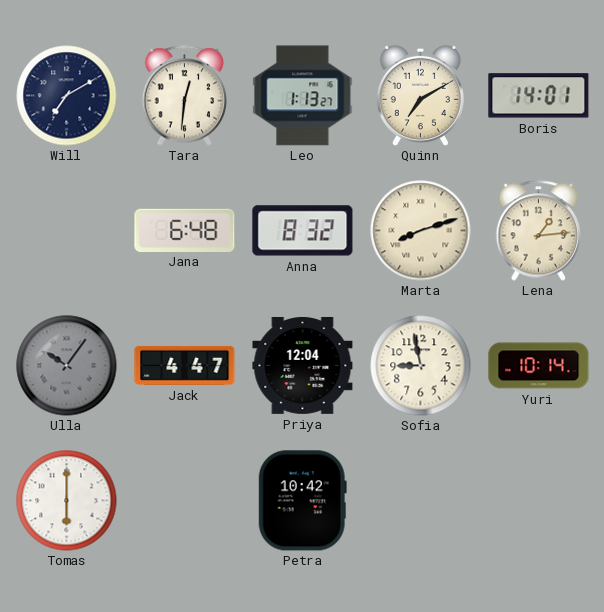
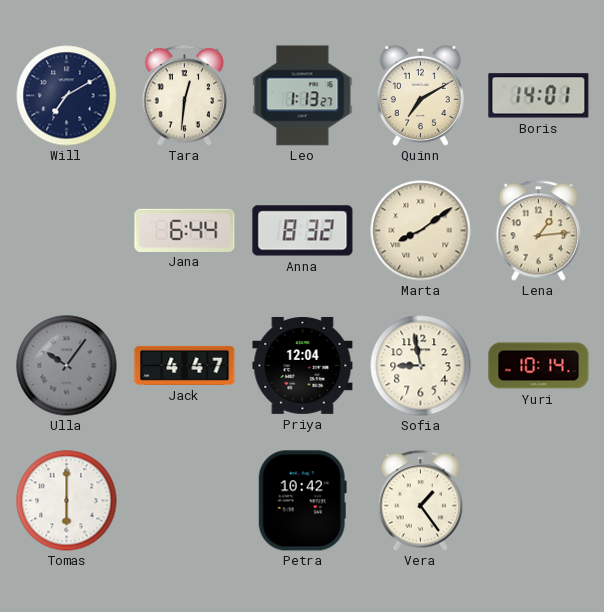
Jana: 6:48 -> 6:44
Marta: 8:12 -> 8:09
Vera: none -> 1:24
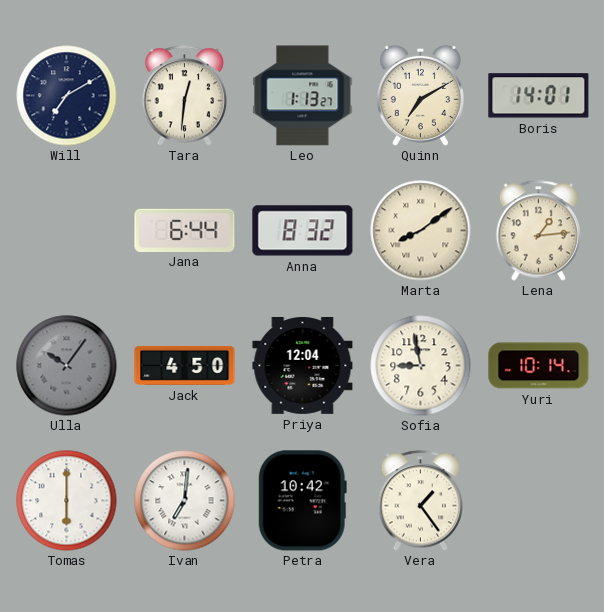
Jack: 4:47 -> 4:50
Ivan: none -> 7:01
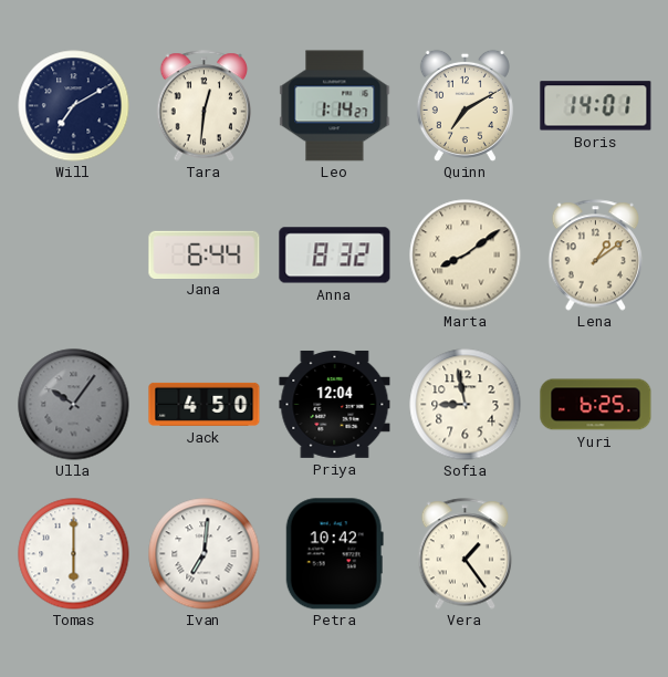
Leo: 1:13 -> 1:14
Lena: 1:14 -> 1:09
Yuri: 10:14 -> 6:25
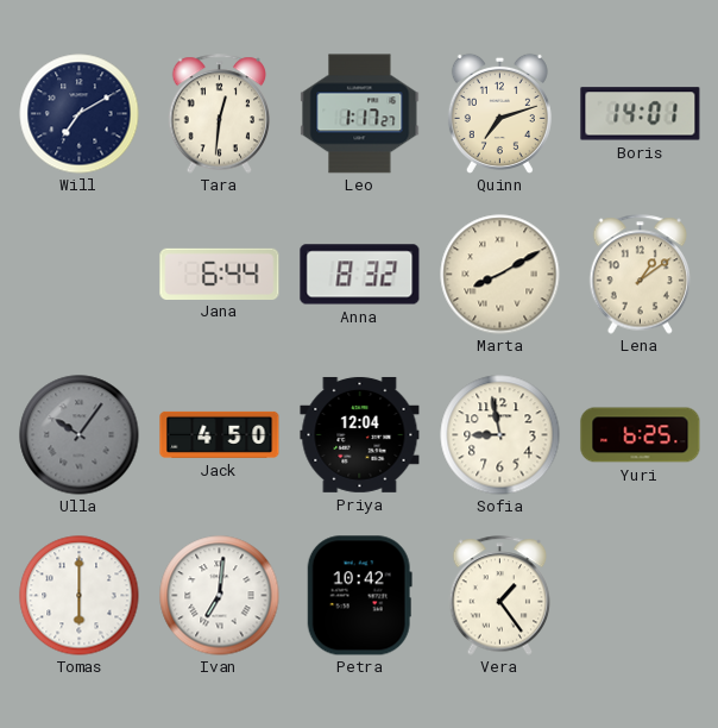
Leo: 1:14 -> 1:17
Quinn: 7:10 -> 7:12
Marta: 8:09 -> 8:10
